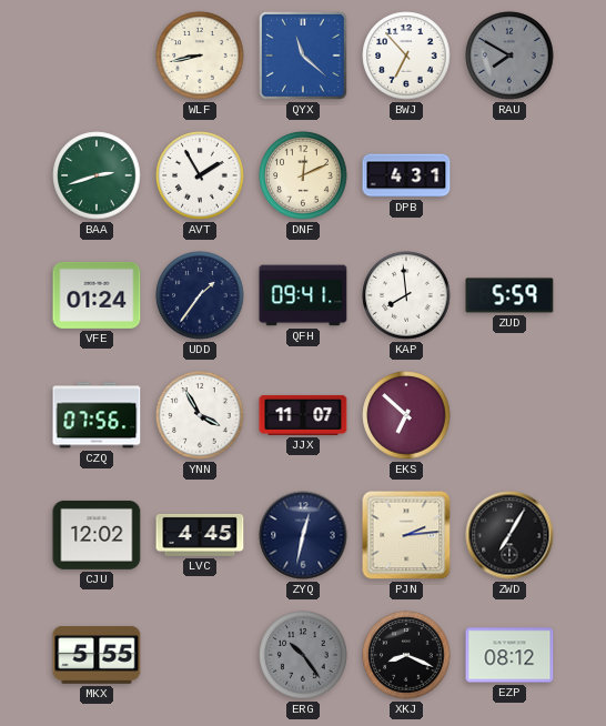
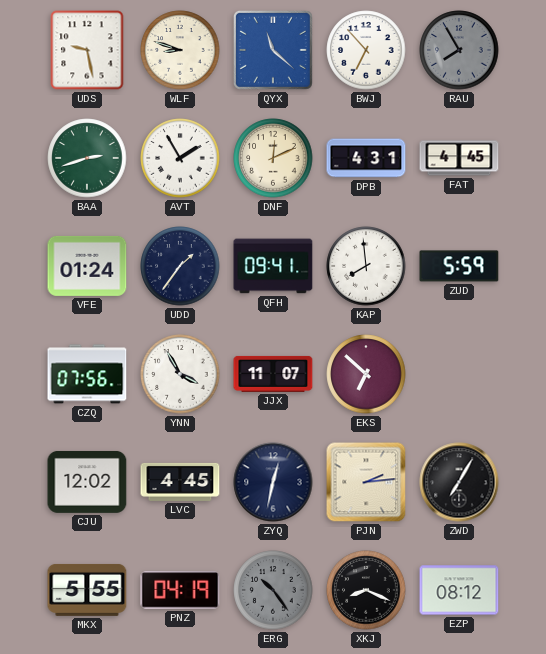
UDS: none -> 9:28
WLF: 8:43 -> 8:48
RAU: 7:50 -> 7:55
FAT: none -> 4:45
PNZ: none -> 04:19
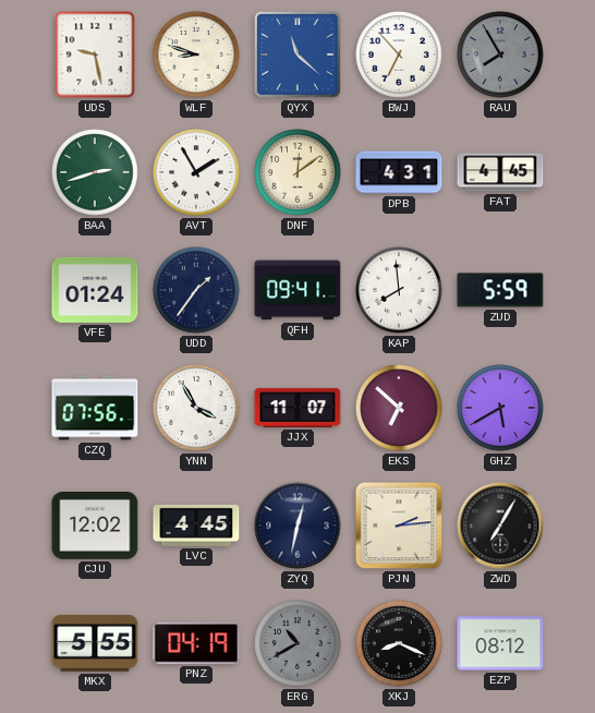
DNF: 12:11 -> 12:09
GHZ: none -> 5:40
ERG: 10:24 -> 10:40
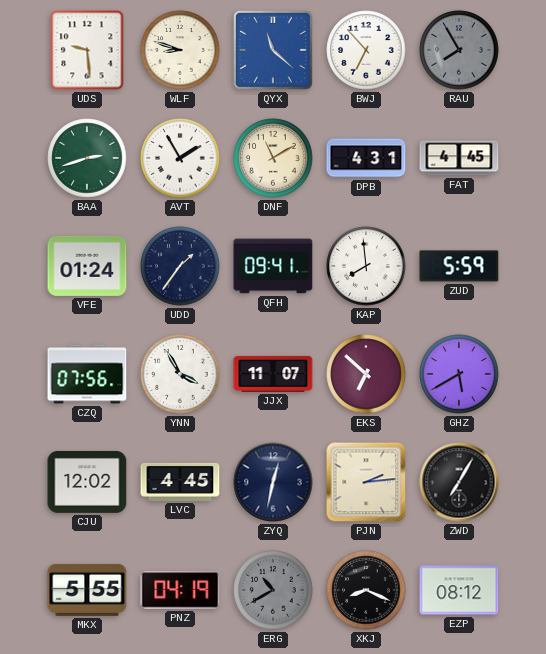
UDS: 9:28 -> 9:29
DNF: 12:09 -> 11:10
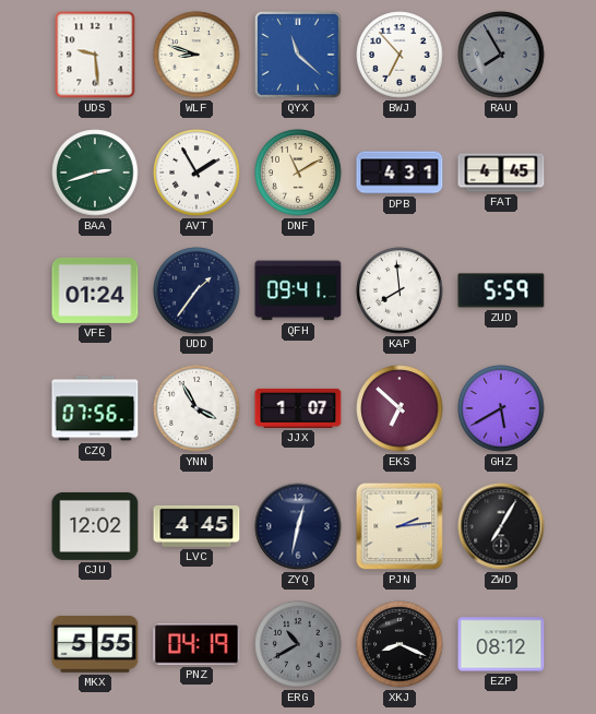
JJX: 11:07 -> 1:07
